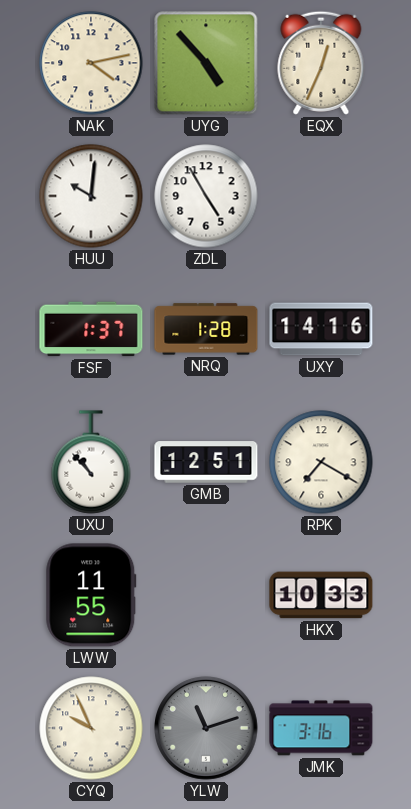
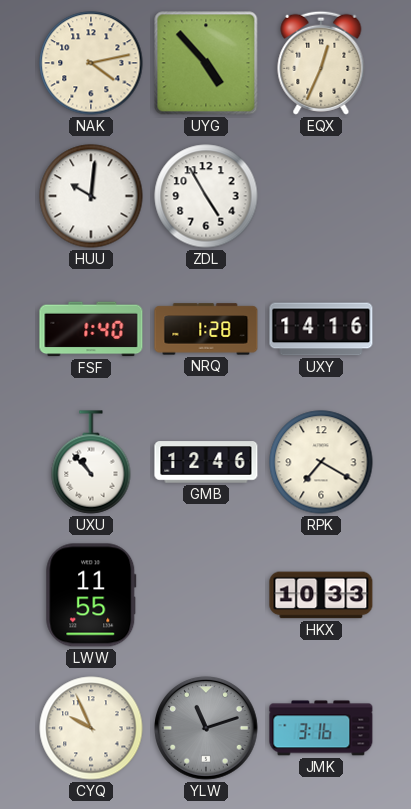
FSF: 1:37 -> 1:40
GMB: 12:51 -> 12:46
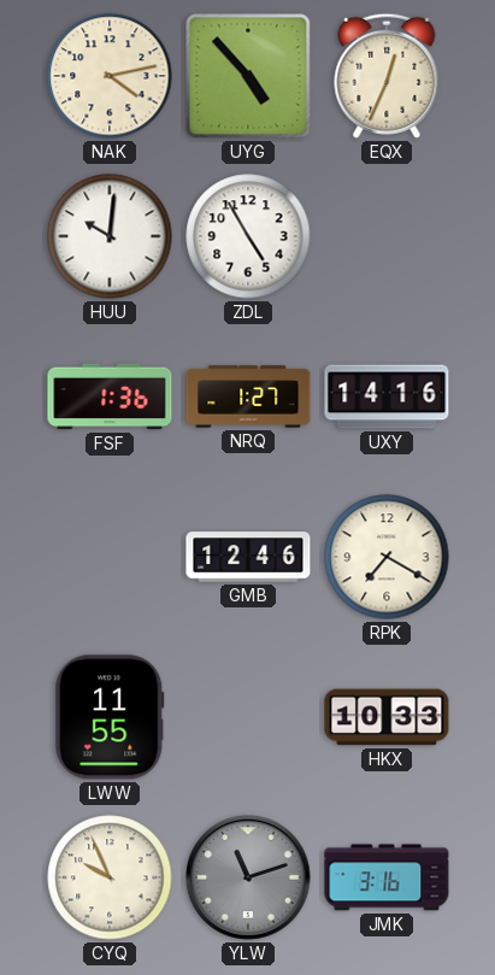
FSF: 1:40 -> 1:36
NRQ: 1:28 -> 1:27
UXU: 10:53 -> none
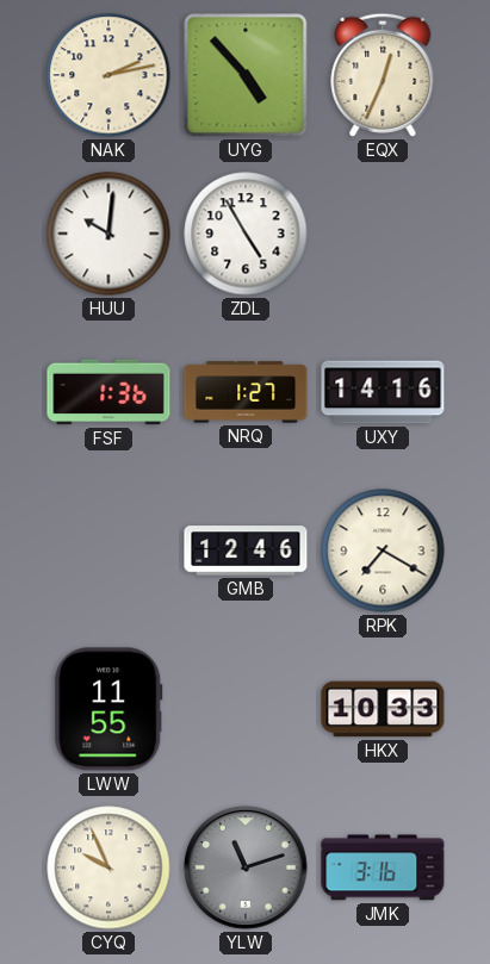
NAK: 4:13 -> 2:13
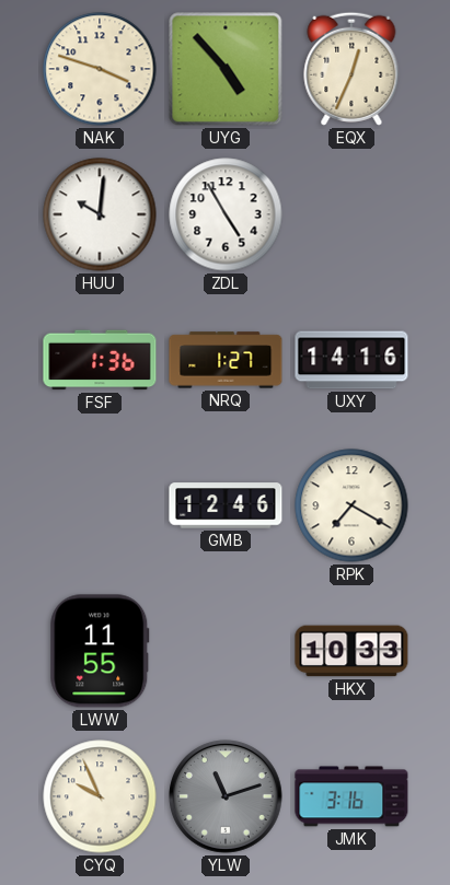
NAK: 2:13 -> 3:48
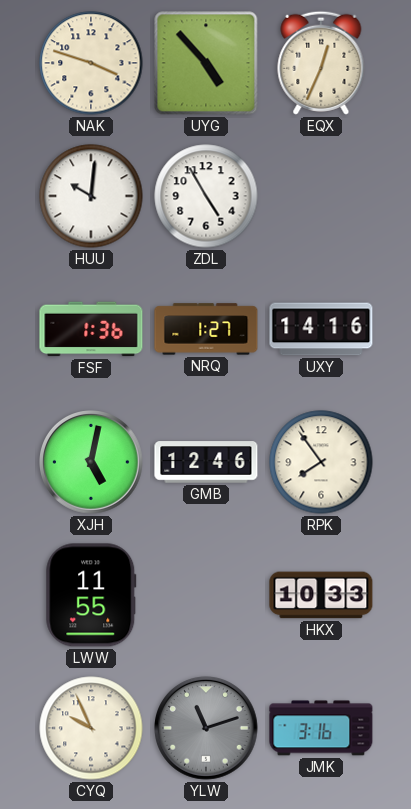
XJH: none -> 5:02
RPK: 7:20 -> 7:54
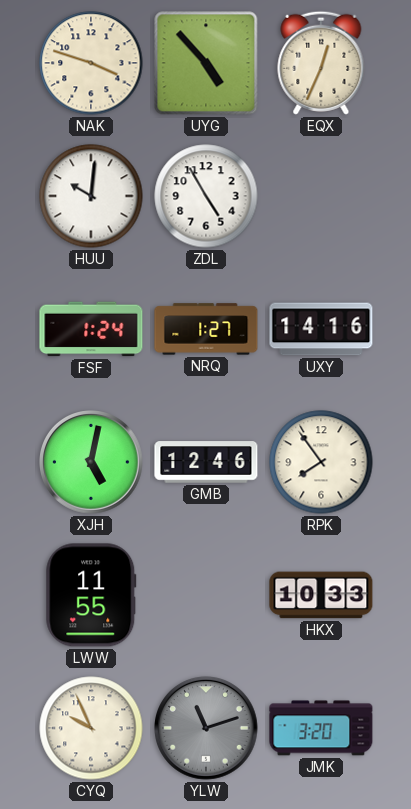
FSF: 1:36 -> 1:24
JMK: 3:16 -> 3:20
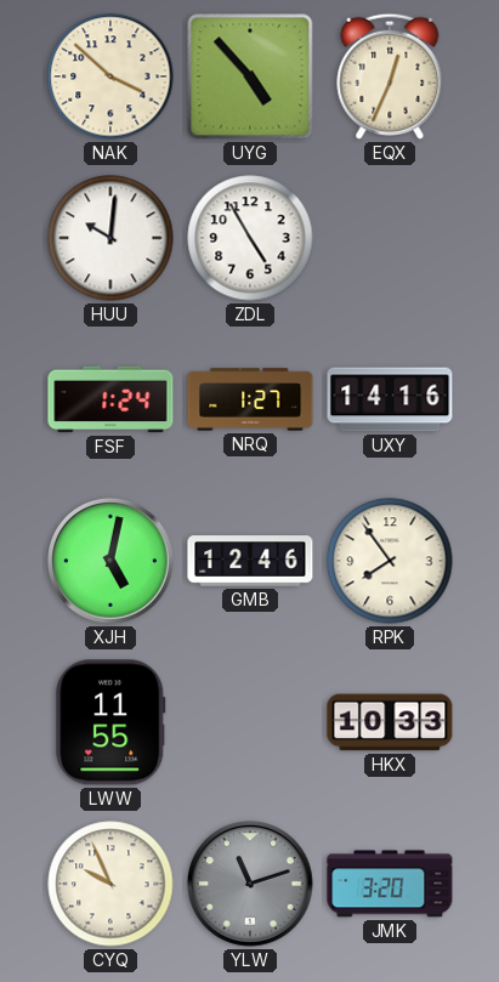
NAK: 3:48 -> 3:52
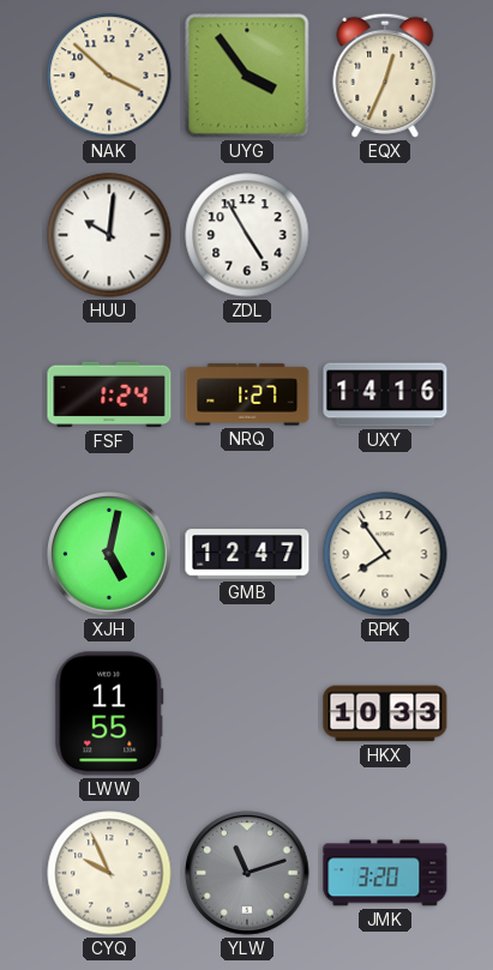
UYG: 4:53 -> 3:54
GMB: 12:46 -> 12:47
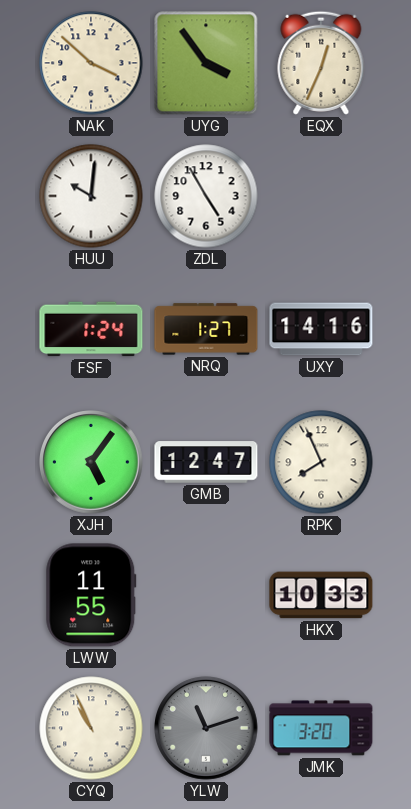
XJH: 5:02 -> 5:06
RPK: 7:54 -> 7:56
CYQ: 9:56 -> 10:56
